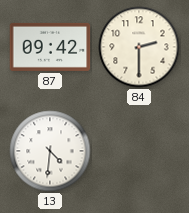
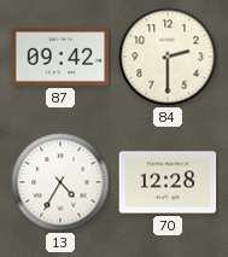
13: 4:31 -> 4:35
70: none -> 12:28
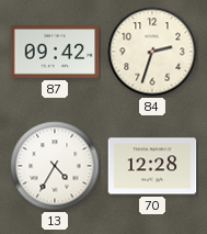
84: 2:30 -> 2:33
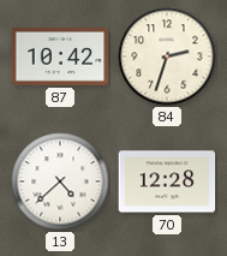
87: 09:42 -> 10:42
13: 4:35 -> 4:38
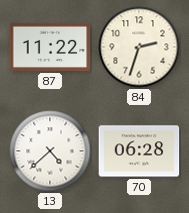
87: 10:42 -> 11:22
70: 12:28 -> 06:28
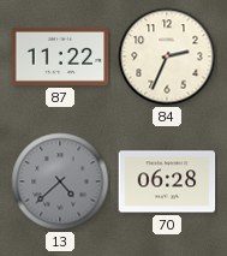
84: 2:33 -> 2:34
13 dial: white -> grey
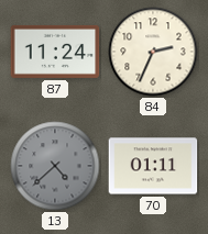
87: 11:22 -> 11:24
70: 06:28 -> 01:11
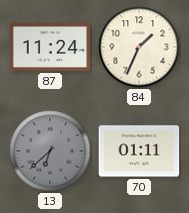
84: 2:34 -> 1:34
13: 4:38 -> 6:38
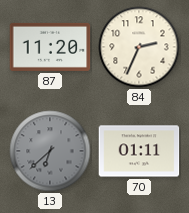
87: 11:24 -> 11:20
84: 1:34 -> 2:34
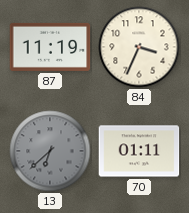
87: 11:20 -> 11:19
84: 2:34 -> 3:34
